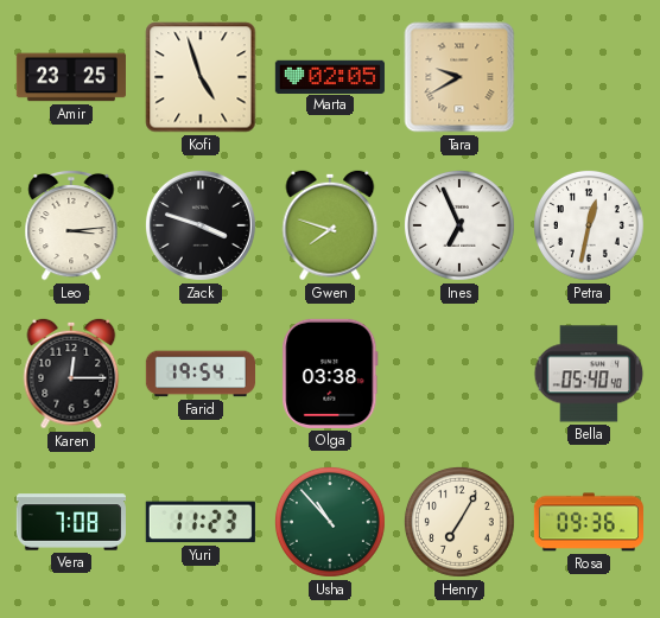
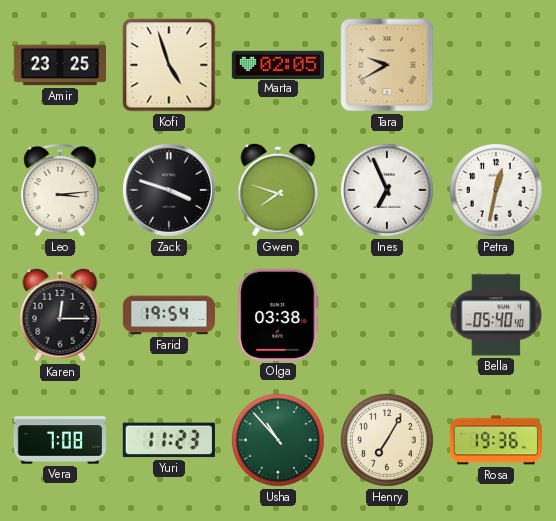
Rosa: 09:36 -> 19:36
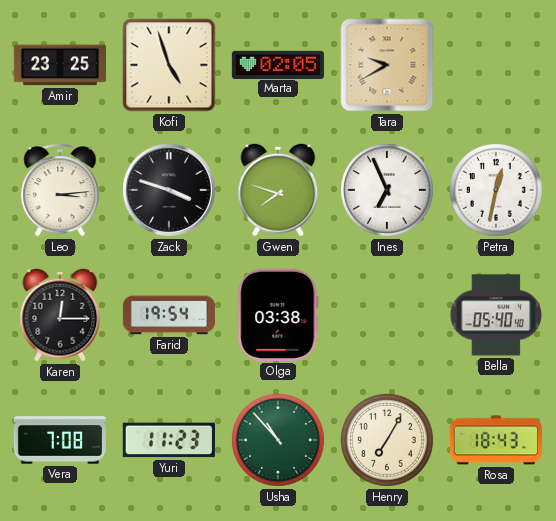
Rosa: 19:36 -> 18:43
